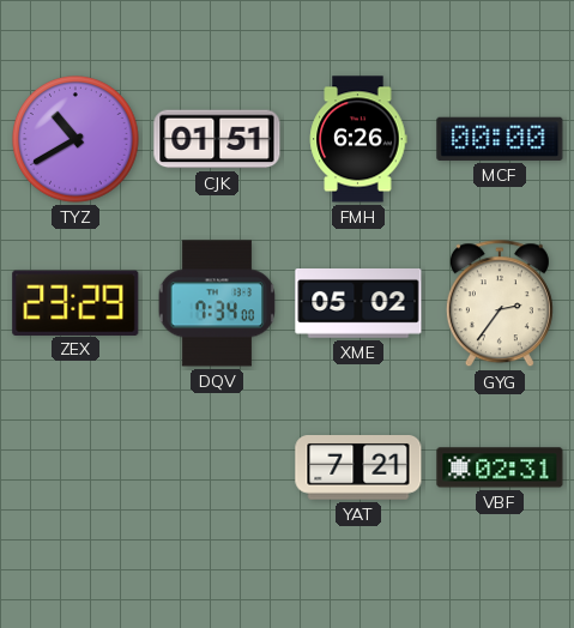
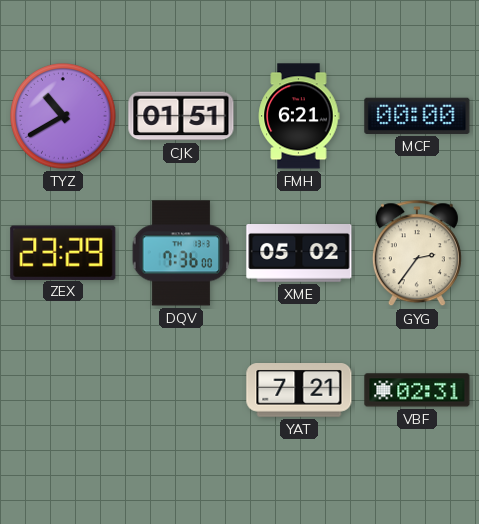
FMH: 6:26 -> 6:21
DQV: 7:34 -> 7:36
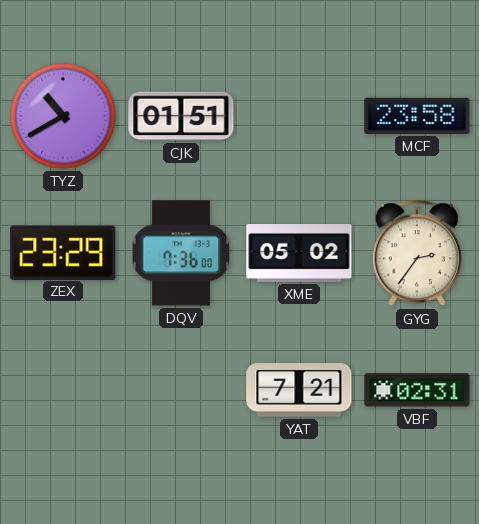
FMH: 6:21 -> none
MCF: 00:00 -> 23:58
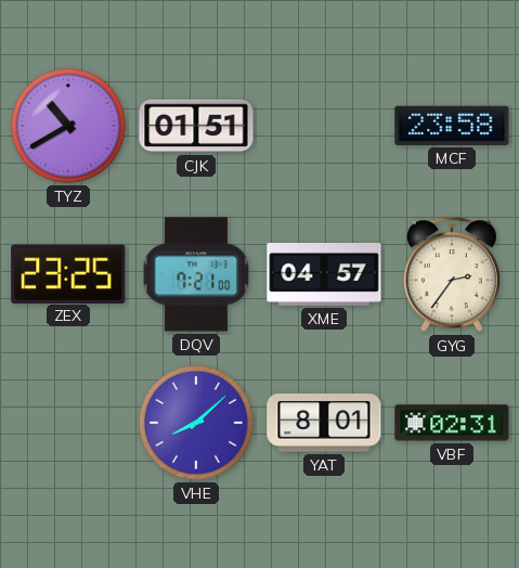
ZEX: 23:29 -> 23:25
DQV: 7:36 -> 7:21
XME: 05:02 -> 04:57
VHE: none -> 8:08
YAT: 7:21 -> 8:01
